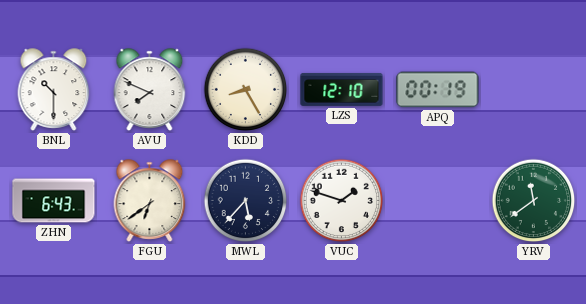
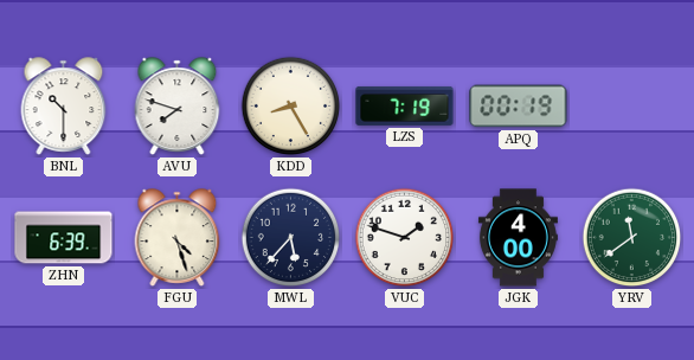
AVU: 7:49 -> 7:48
LZS: 12:10 -> 7:19
ZHN: 6:43 -> 6:39
FGU: 6:39 -> 4:27
JGK: none -> 4:00
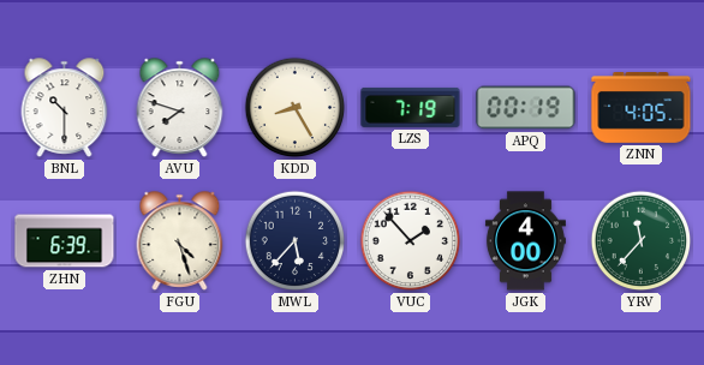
ZNN: none -> 4:05
VUC: 1:48 -> 1:53
YRV: 11:39 -> 11:37
